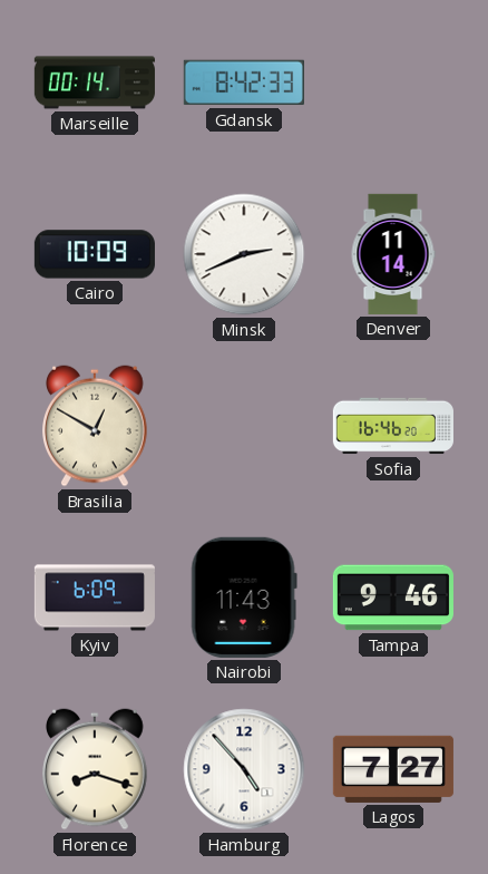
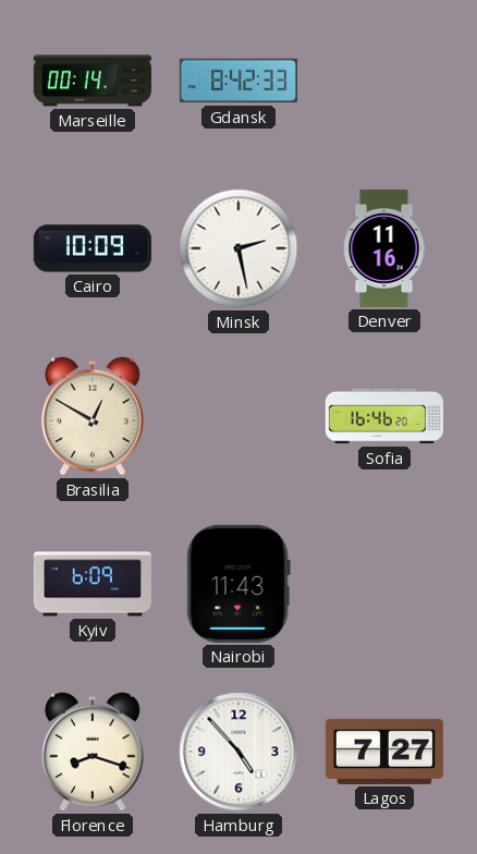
Minsk: 2:41 -> 2:28
Denver: 11:14 -> 11:16
Tampa: 9:46 -> none
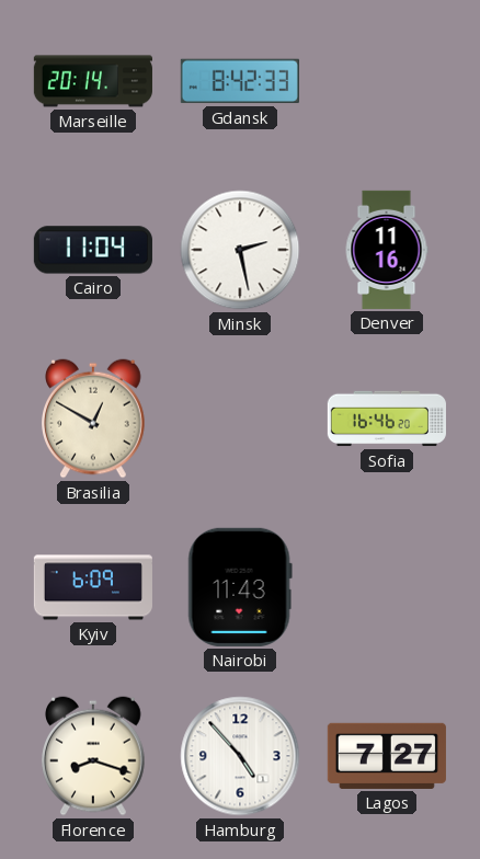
Marseille: 00:14 -> 20:14
Cairo: 10:09 -> 11:04
